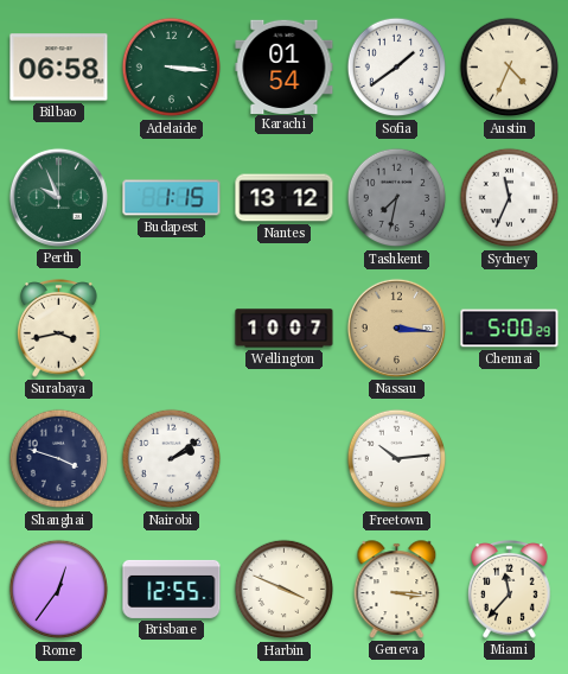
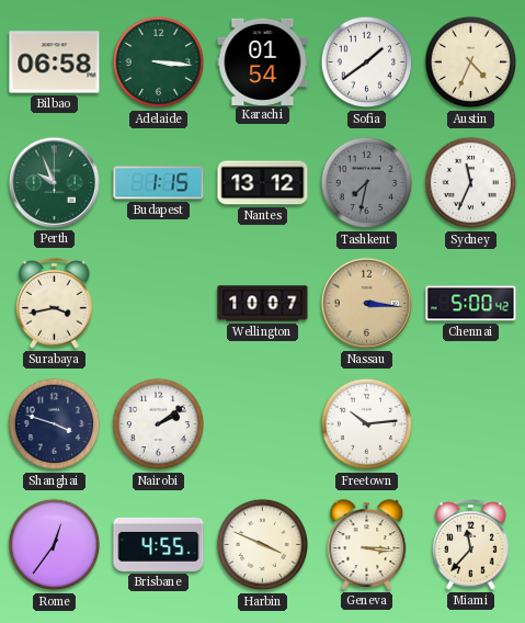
Chennai: 5:00:29 -> 5:00:42
Brisbane: 12:55 -> 4:55
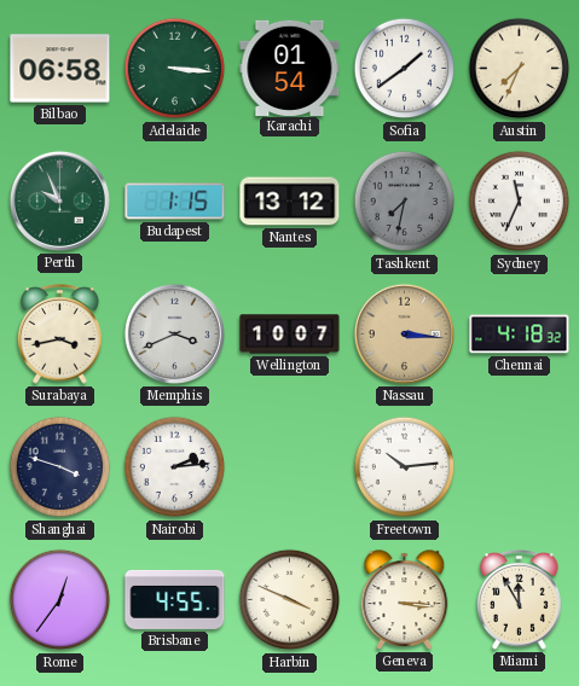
Austin: 4:34 -> 7:34
Memphis: none -> 3:41
Chennai: 5:00 -> 4:18
Nairobi: 2:09 -> 2:14
Miami: 11:37 -> 11:55
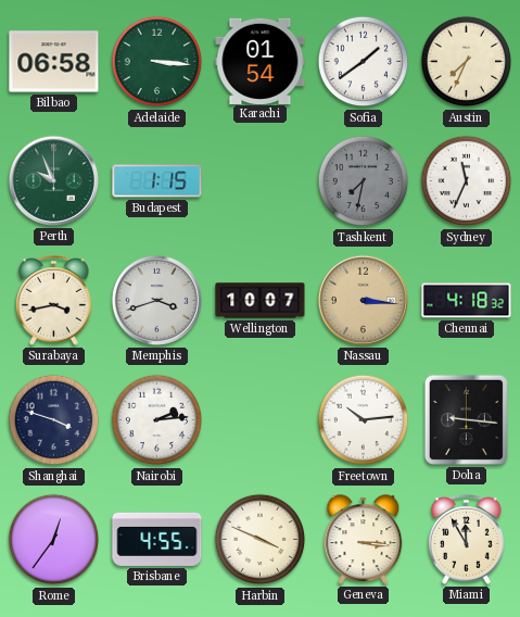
Nantes: 13:12 -> none
Memphis: 3:41 -> 3:42
Doha: none -> 9:16
